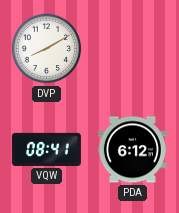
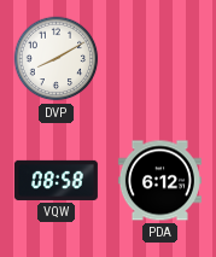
VQW: 08:41 -> 08:58
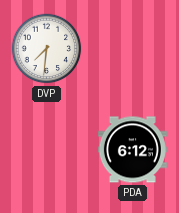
DVP: 8:10 -> 7:31
VQW: 08:58 -> none
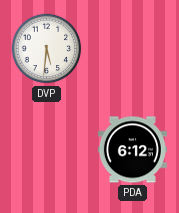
DVP: 7:31 -> 5:31
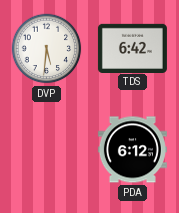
TDS: none -> 6:42
